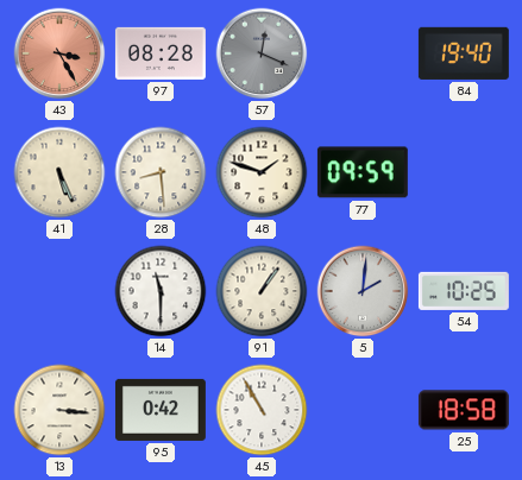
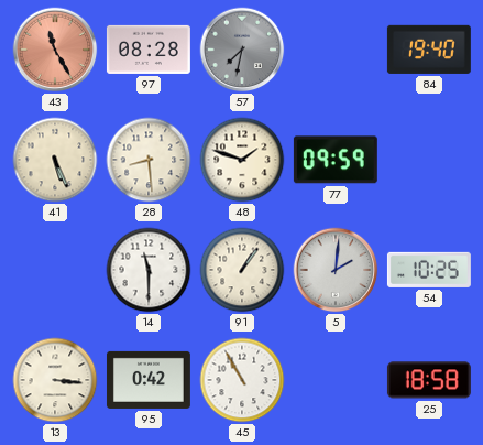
43: 3:25 -> 11:25
57: 12:19 -> 7:32
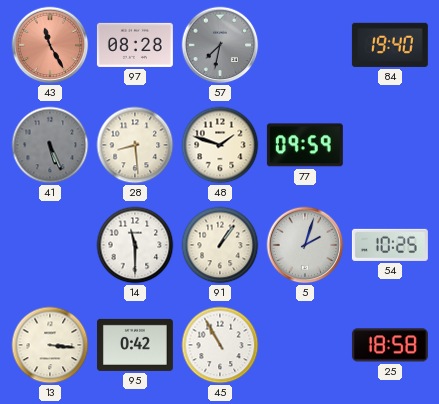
41 dial: cream -> grey
5: 2:01 -> 2:03
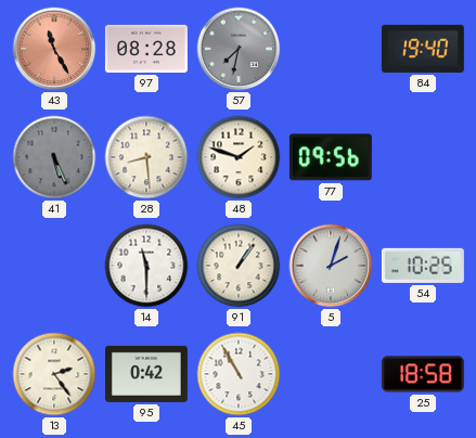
77: 09:59 -> 09:56
13: 3:16 -> 2:24
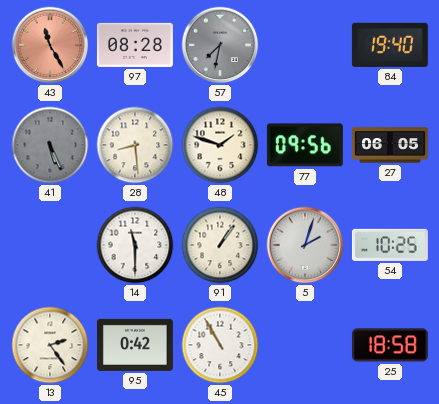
27: none -> 06:05
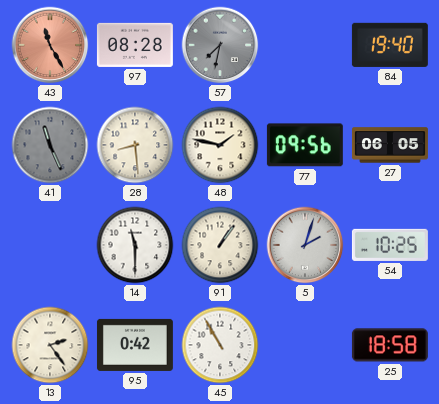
41: 5:26 -> 11:26
48: 1:48 -> 1:47
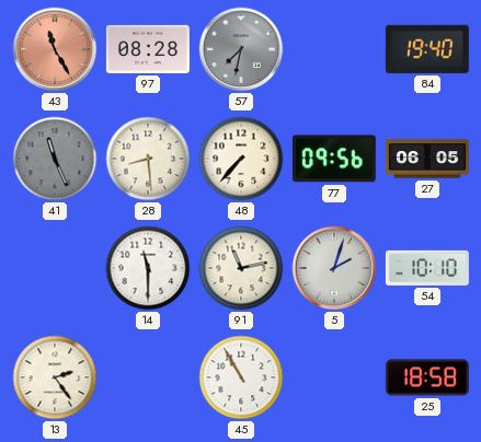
48: 1:47 -> 7:37
91: 1:06 -> 11:13
54: 10:25 -> 10:10
95: 0:42 -> none
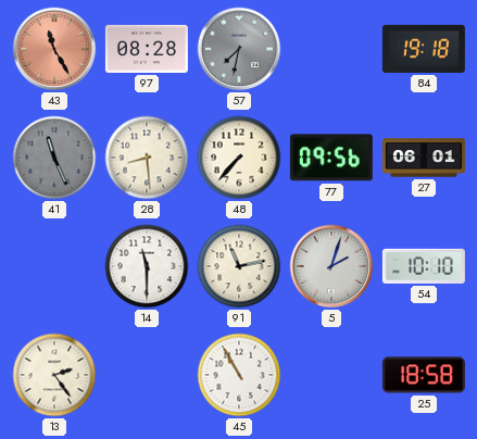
84: 19:40 -> 19:18
27: 06:05 -> 06:01
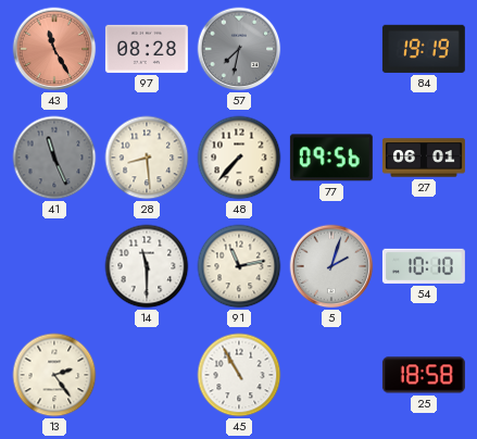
84: 19:18 -> 19:19
